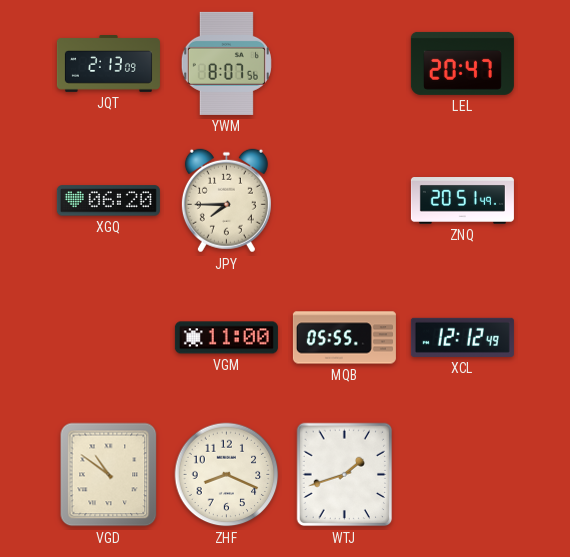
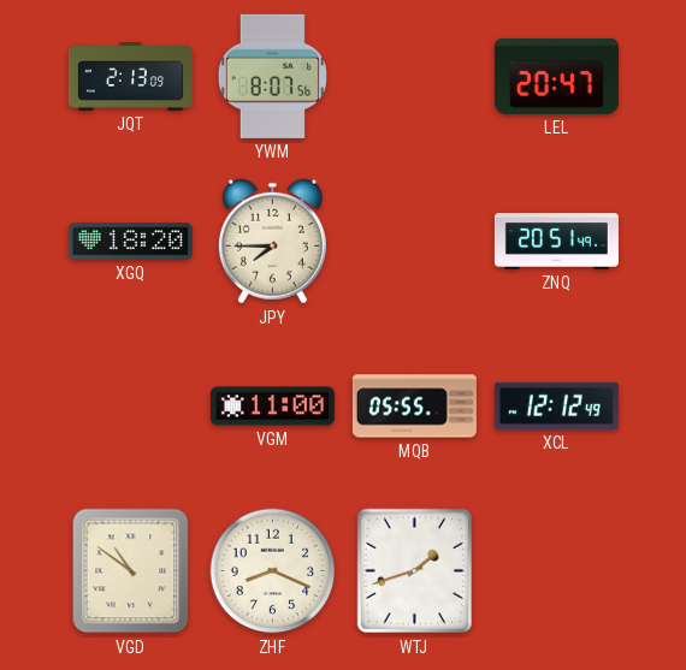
XGQ: 06:20 -> 18:20
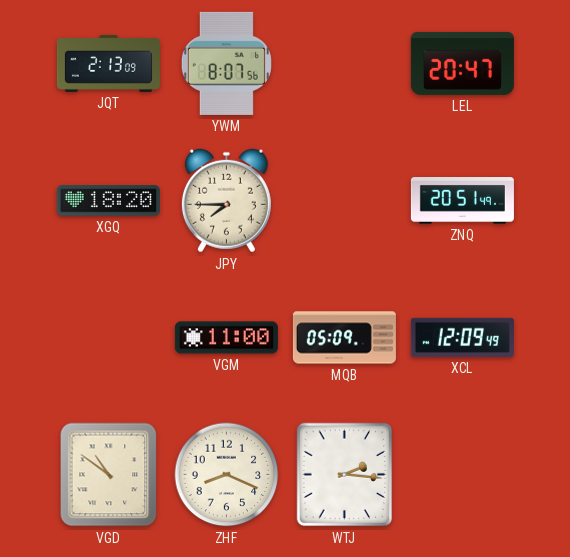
MQB: 05:55 -> 05:09
XCL: 12:12 -> 12:09
WTJ: 1:42 -> 2:16
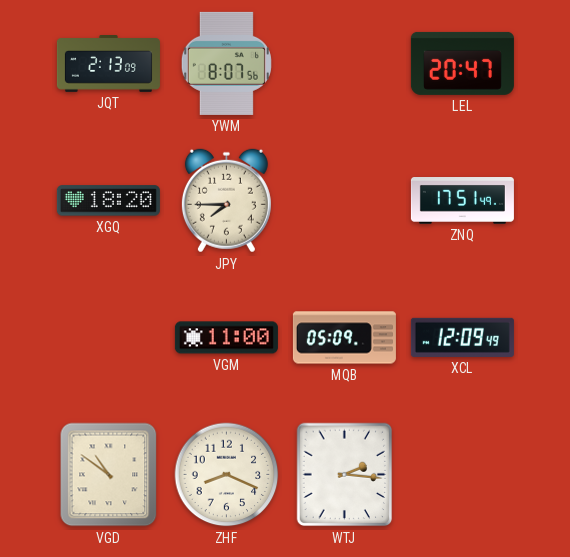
ZNQ: 20:51 -> 17:51
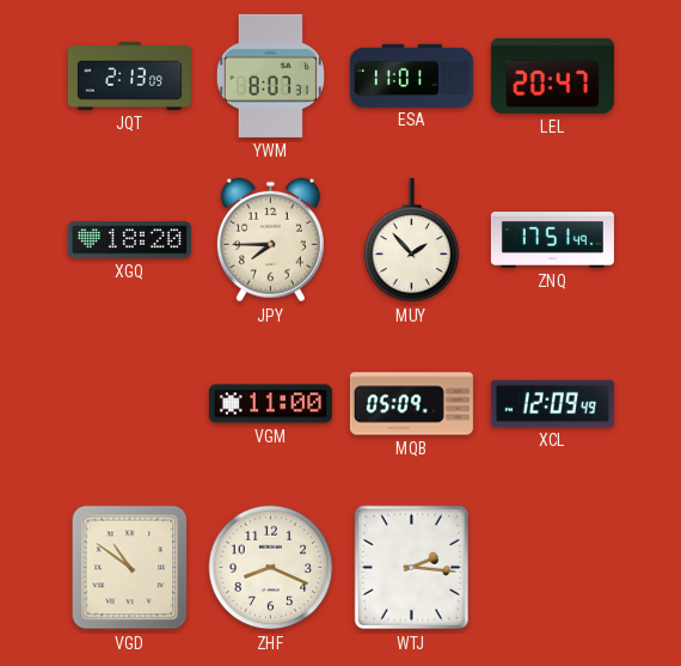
YWM: 8:07:56 -> 8:07:31
ESA: none -> 11:01
MUY: none -> 1:53
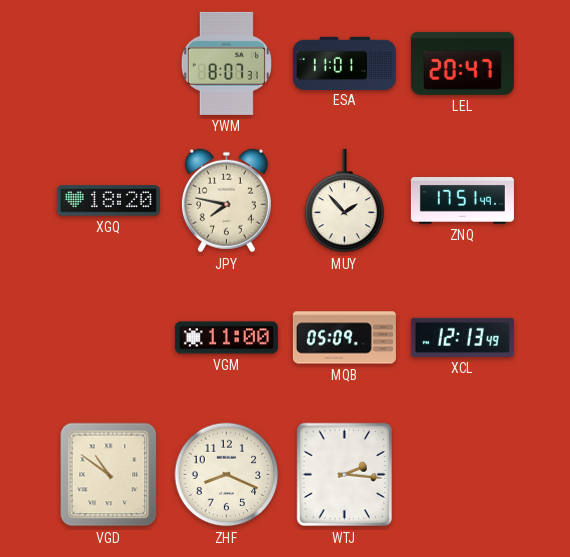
JQT: 2:13 -> none
JPY: 7:45 -> 7:47
XCL: 12:09 -> 12:13
